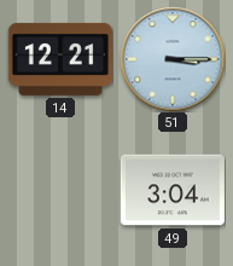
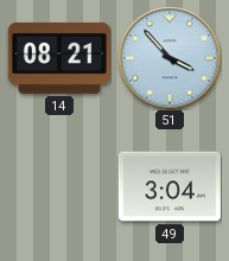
14: 12:21 -> 08:21
51: 3:15 -> 3:53
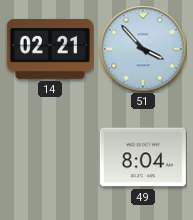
14: 08:21 -> 02:21
49: 3:04 -> 8:04
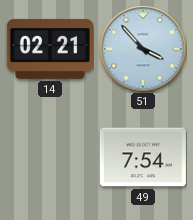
49: 8:04 -> 7:54
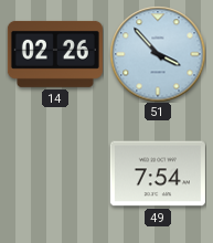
14: 02:21 -> 02:26
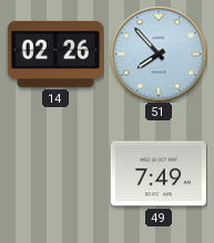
51: 3:53 -> 7:53
49: 7:54 -> 7:49
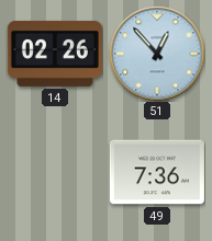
51: 7:53 -> 12:53
49: 7:49 -> 7:36
